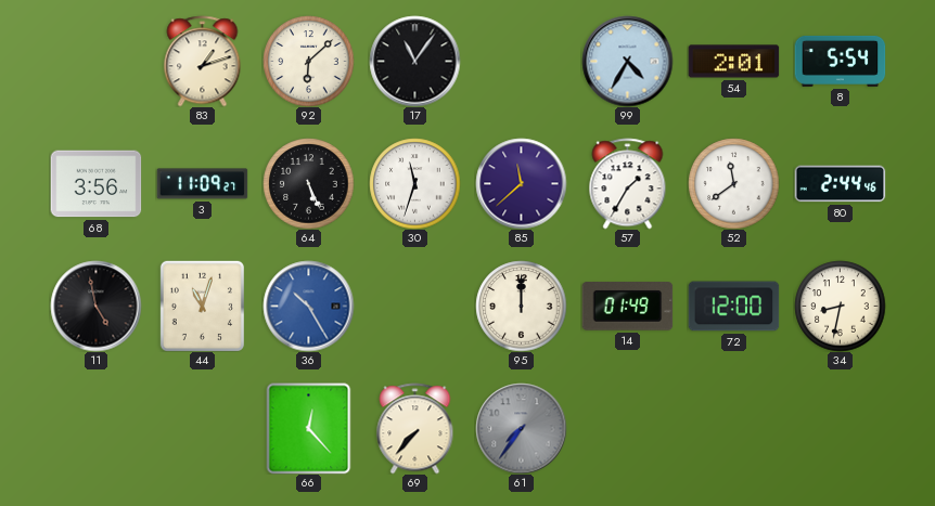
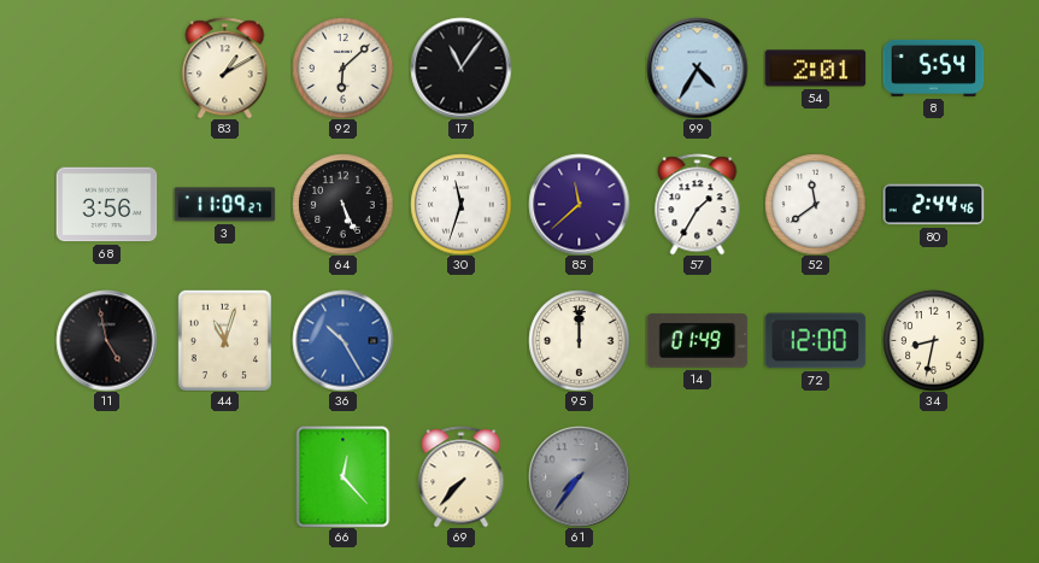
83: 1:12 -> 1:10
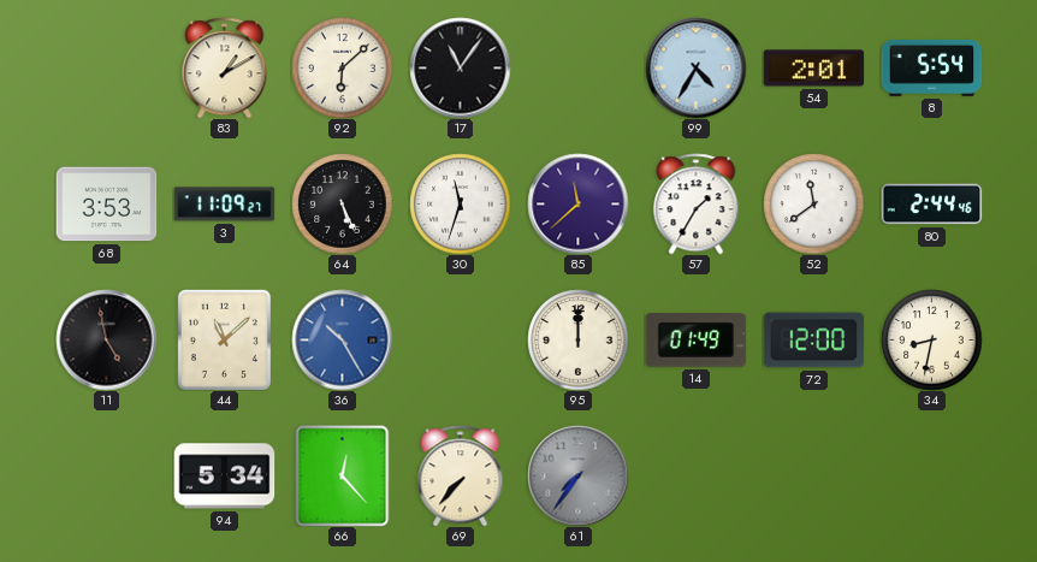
68: 3:56 -> 3:53
44: 11:03 -> 11:08
94: none -> 5:34
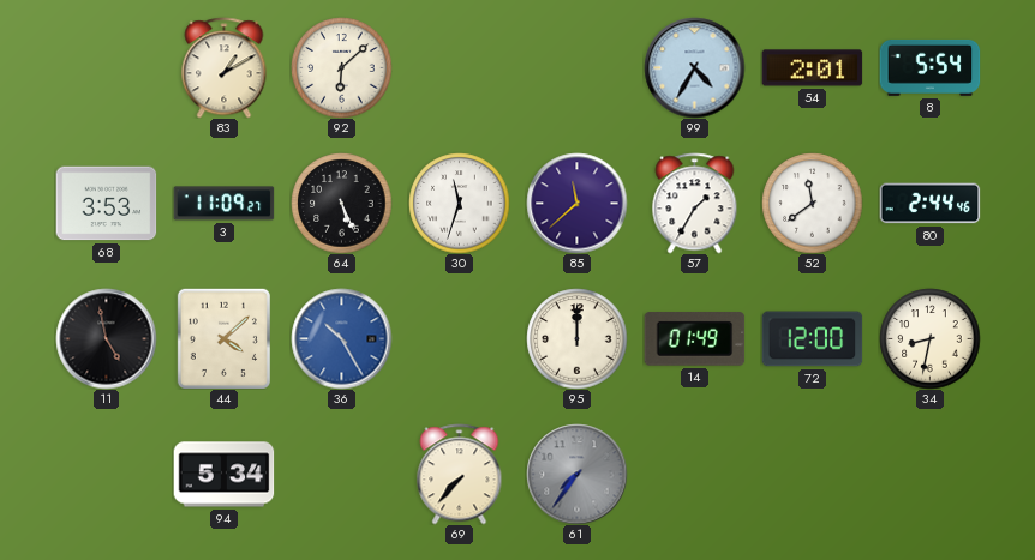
17: 11:06 -> none
44: 11:08 -> 4:08
66: 12:23 -> none
